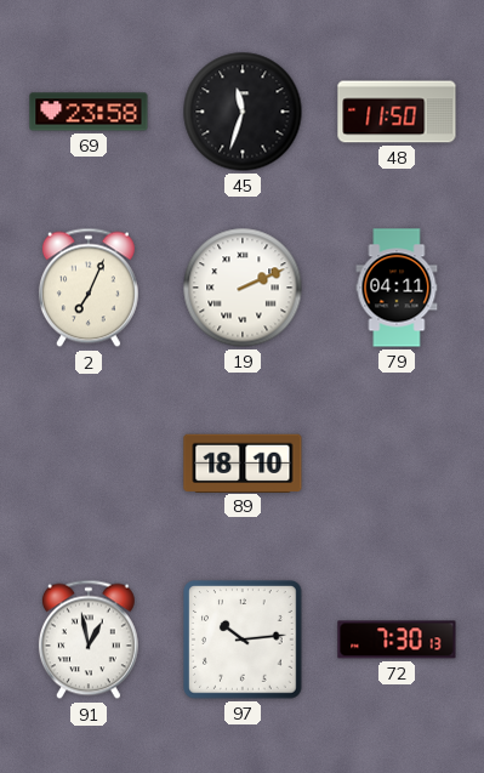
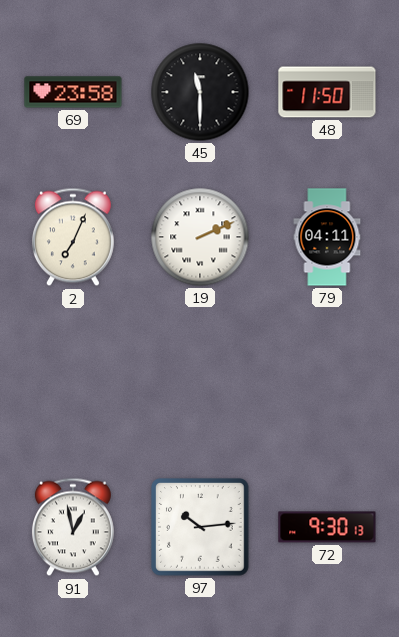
45: 11:33 -> 11:30
89: 18:10 -> none
72: 7:30 -> 9:30
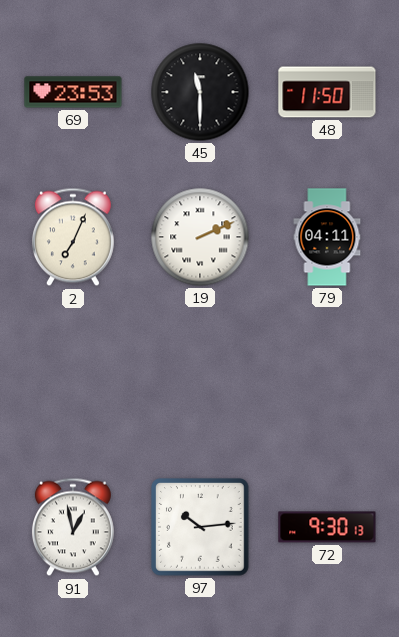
69: 23:58 -> 23:53
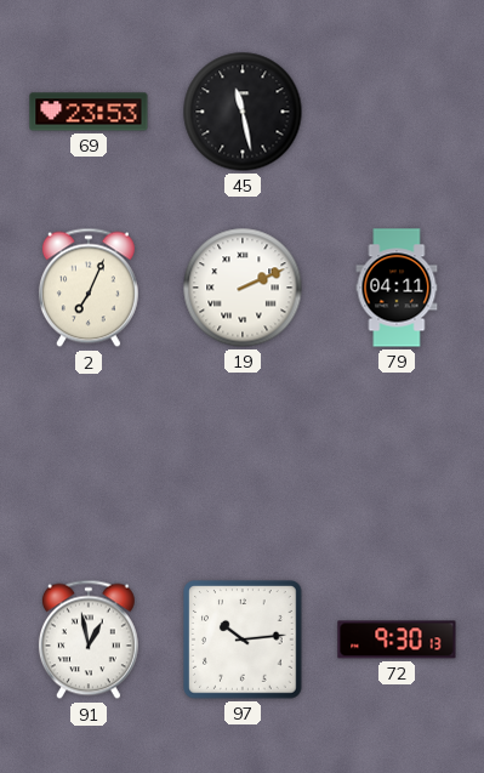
45: 11:30 -> 11:28
48: 11:50 -> none
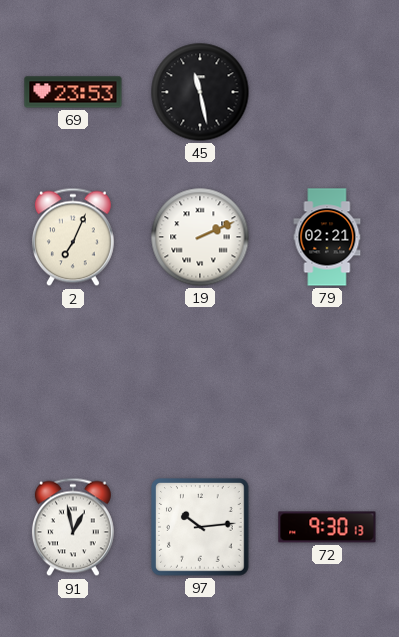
79: 04:11 -> 02:21
